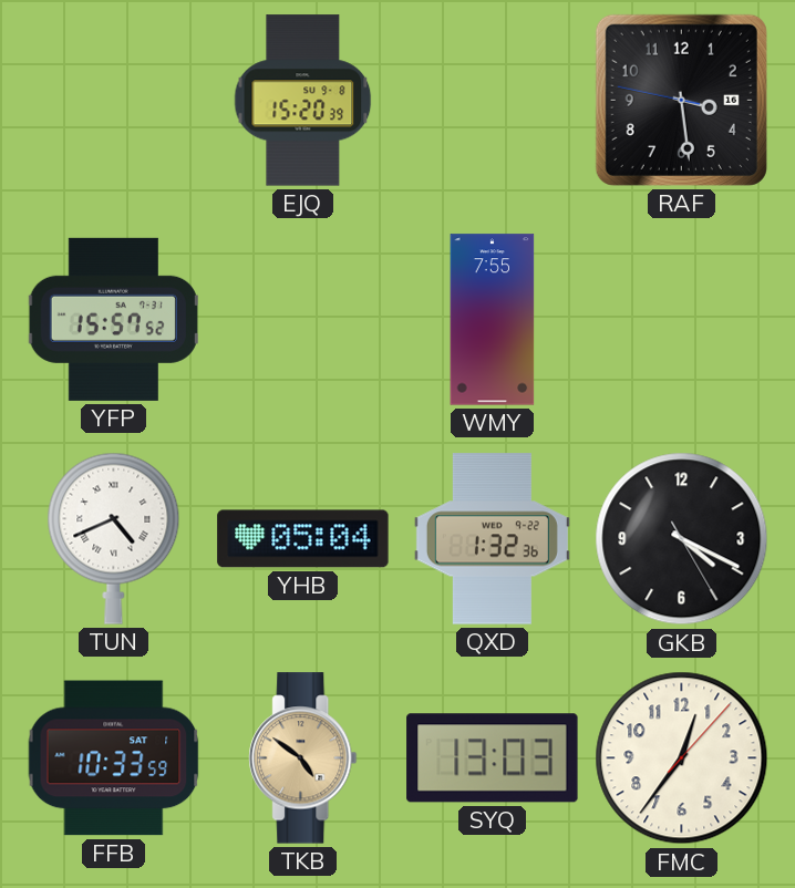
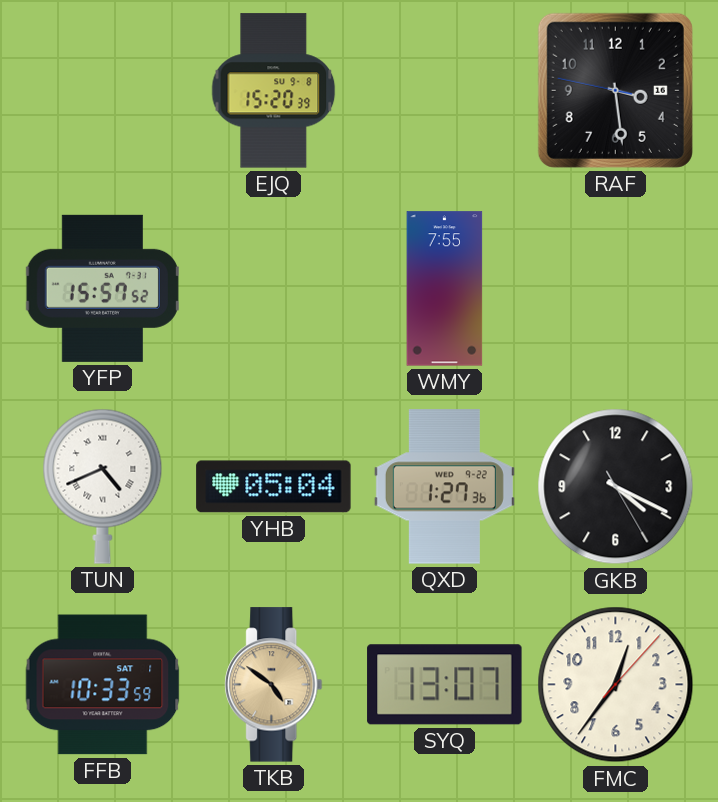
QXD: 1:32 -> 1:27
SYQ: 13:03 -> 13:07
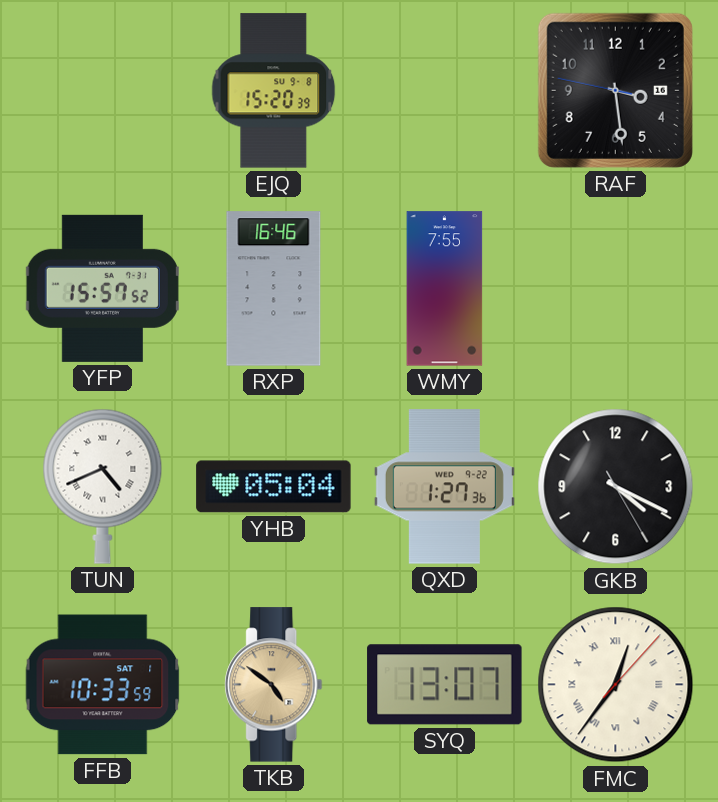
RXP: none -> 16:46
FMC numerals: Arabic -> Roman
